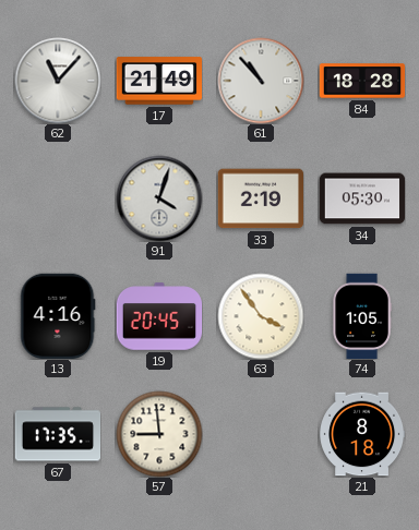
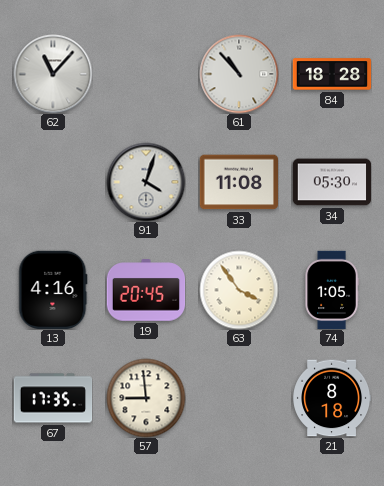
17: 21:49 -> none
33: 2:19 -> 11:08
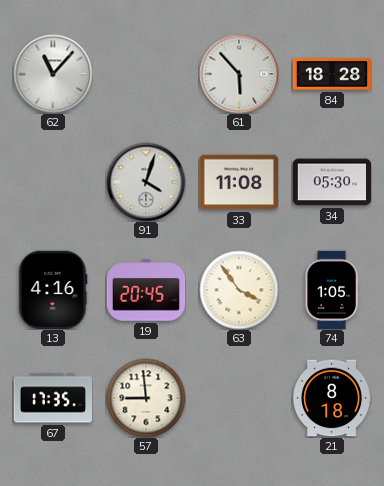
61: 10:53 -> 5:53
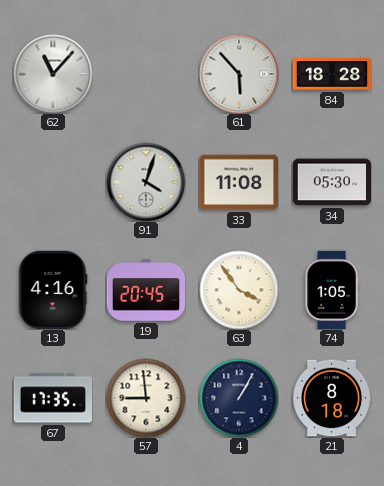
4: none -> 1:05
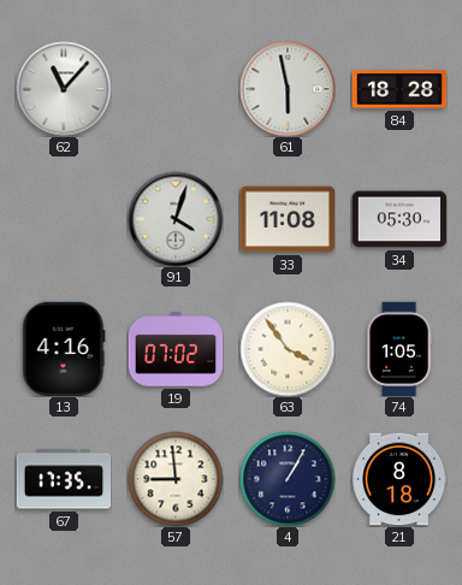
61: 5:53 -> 5:58
19: 20:45 -> 07:02
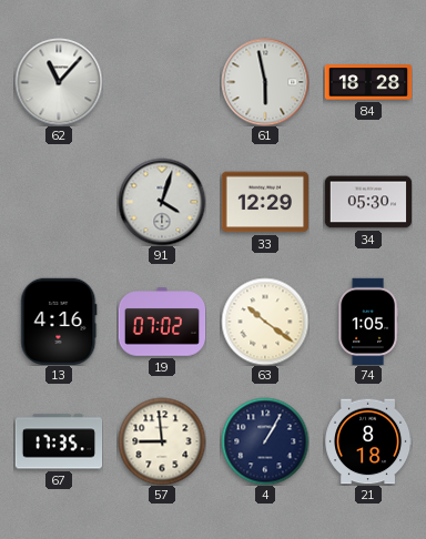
33: 11:08 -> 12:29
63: 3:54 -> 10:21
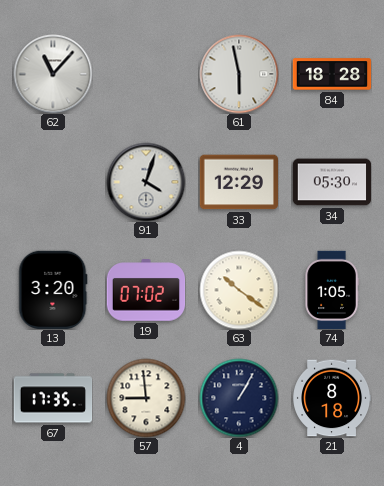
13: 4:16 -> 3:20
